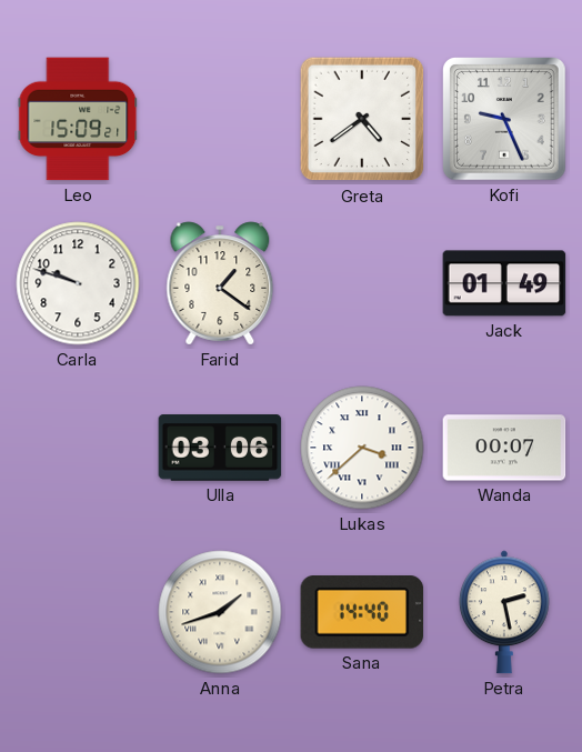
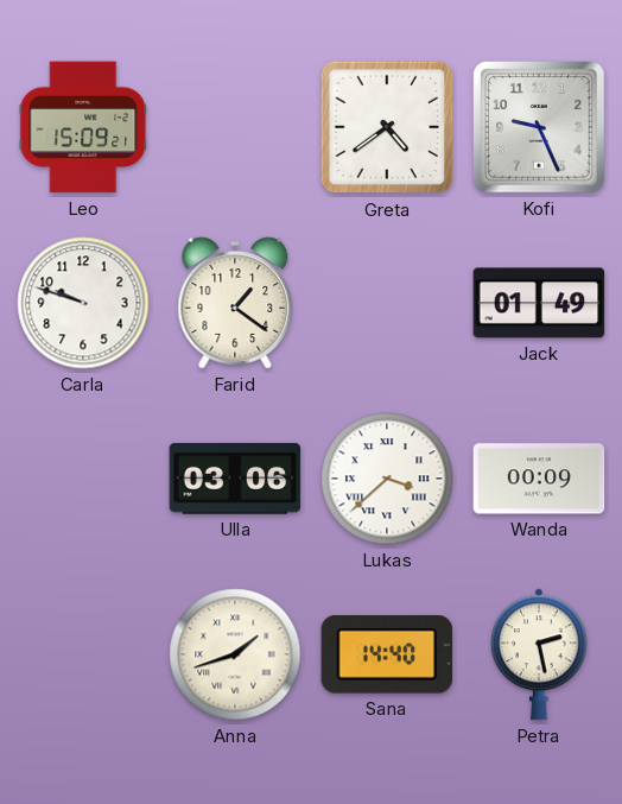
Wanda: 00:07 -> 00:09
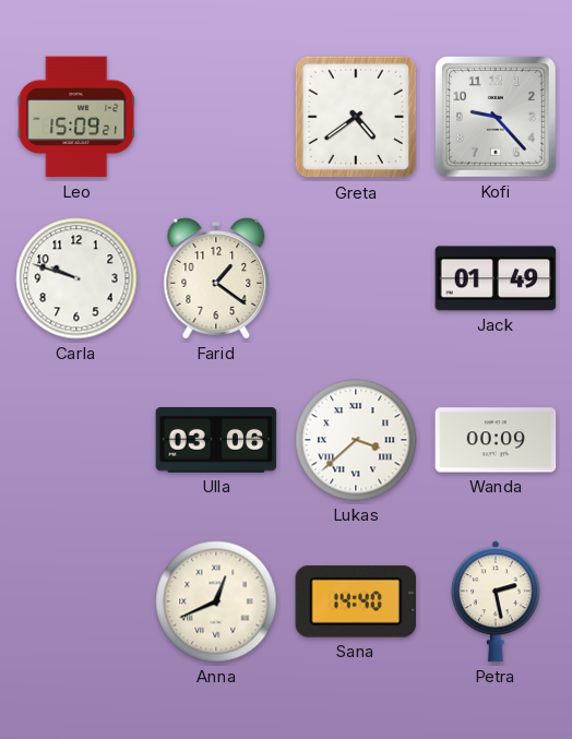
Kofi: 9:26 -> 9:23
Anna: 1:42 -> 12:41
